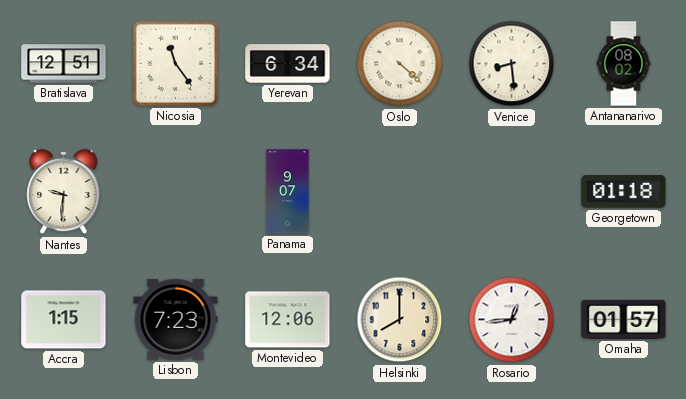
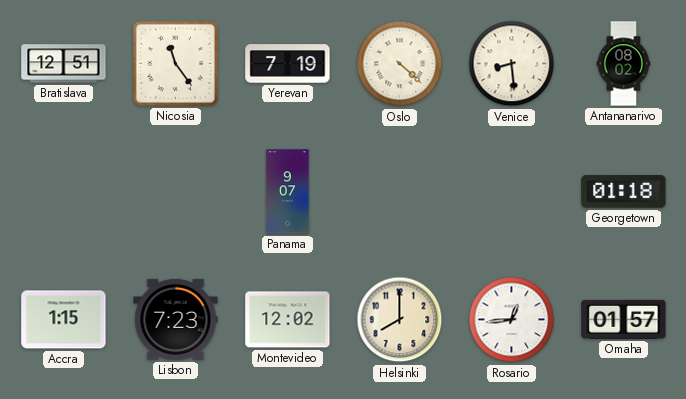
Yerevan: 6:34 -> 7:19
Nantes: 9:31 -> none
Montevideo: 12:06 -> 12:02
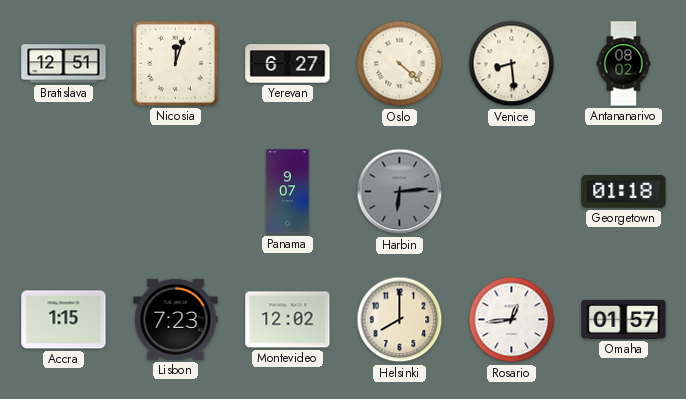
Nicosia: 11:24 -> 12:03
Yerevan: 7:19 -> 6:27
Harbin: none -> 6:14
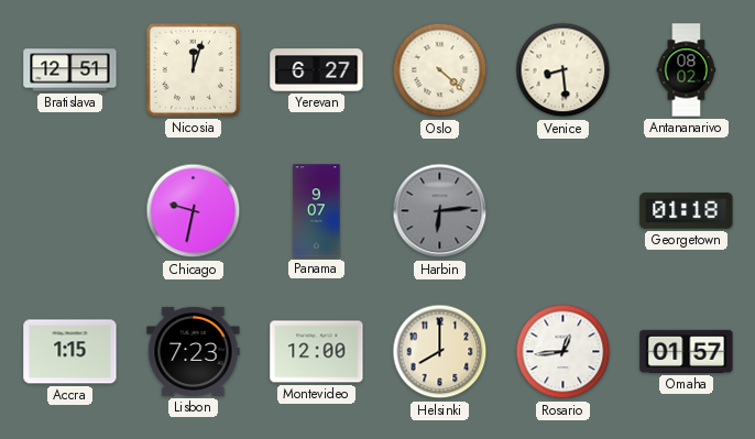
Chicago: none -> 9:32
Montevideo: 12:02 -> 12:00
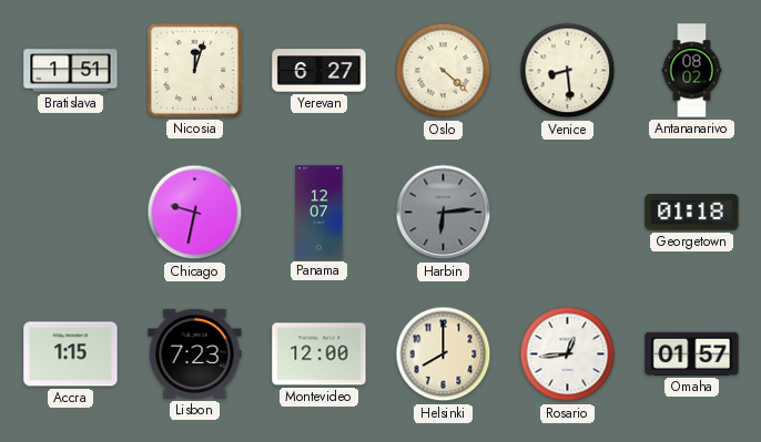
Bratislava: 12:51 -> 1:51
Panama: 9:07 -> 12:07
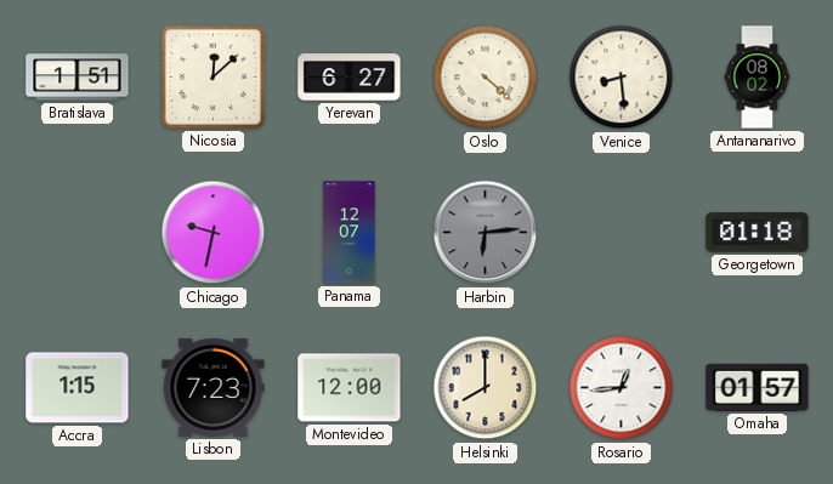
Nicosia: 12:03 -> 12:08
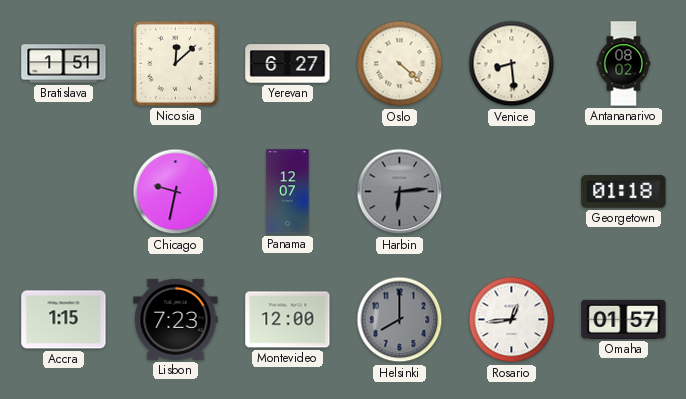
Helsinki dial: cream -> grey
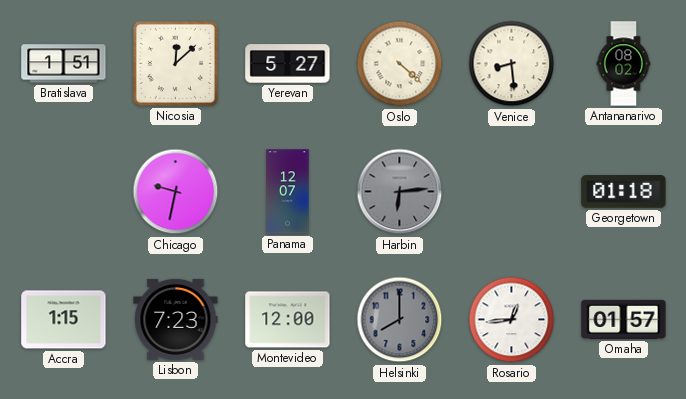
Yerevan: 6:27 -> 5:27
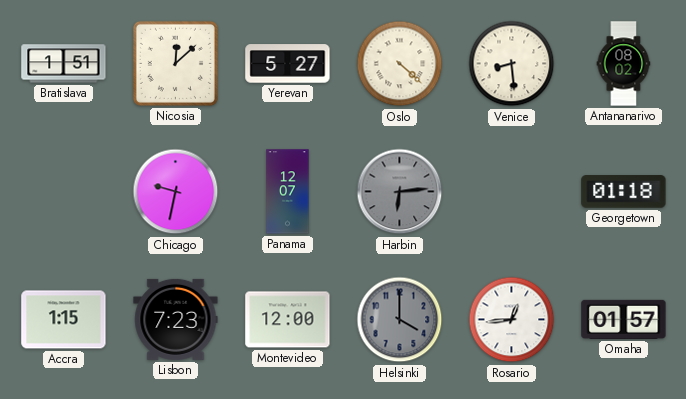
Helsinki: 8:00 -> 4:00
